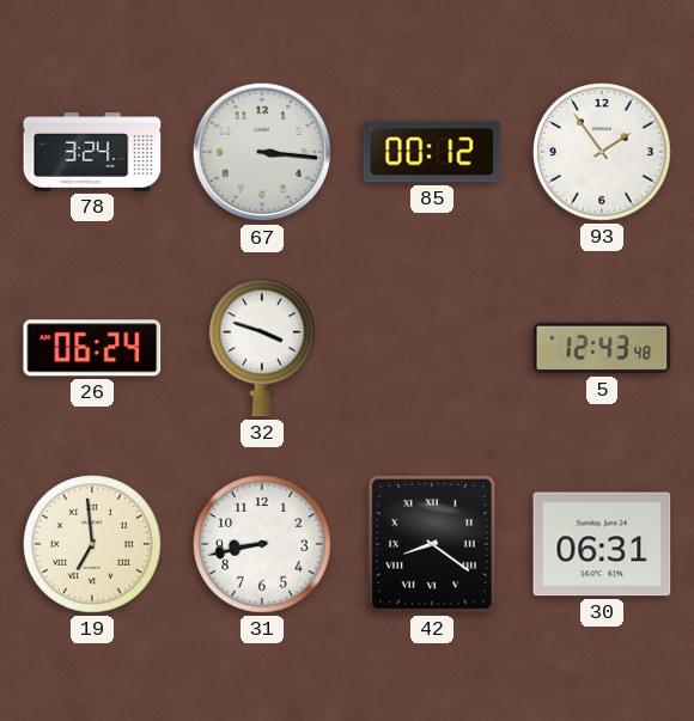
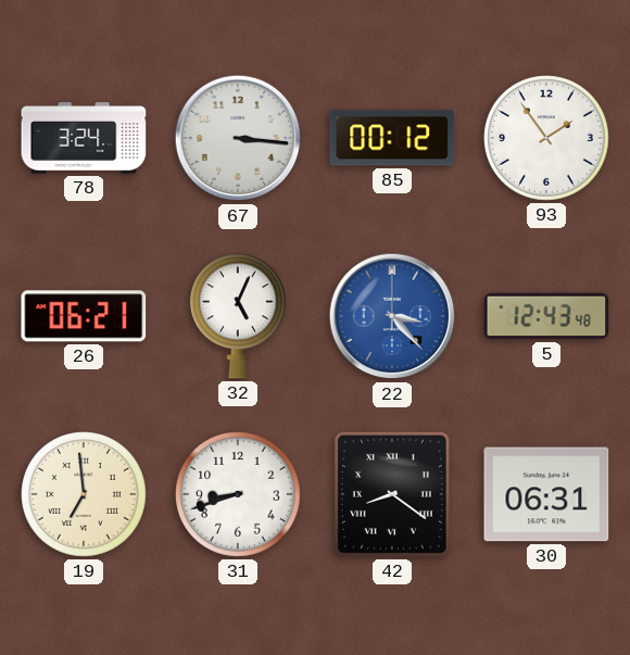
26: 06:24 -> 06:21
32: 3:48 -> 5:04
22: none -> 3:23
31: 8:43 -> 8:42
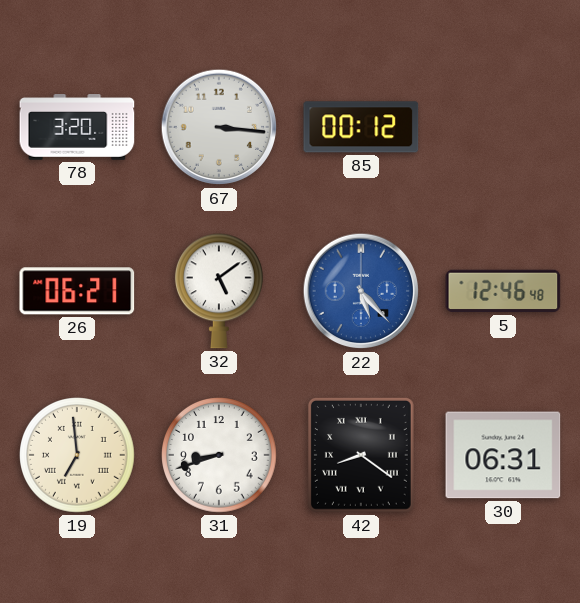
78: 3:24 -> 3:20
93: 1:54 -> none
32: 5:04 -> 5:09
22: 3:23 -> 5:23
5: 12:43 -> 12:46
